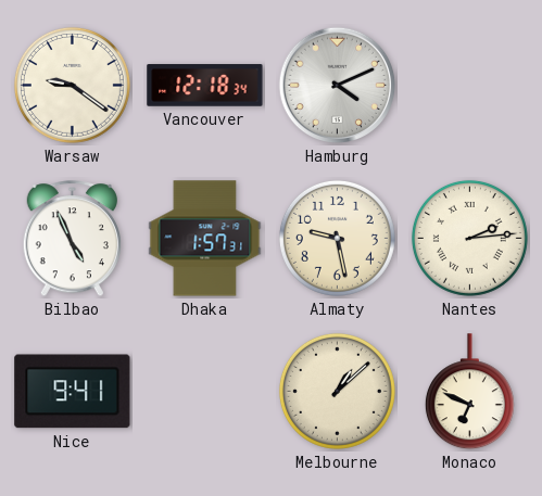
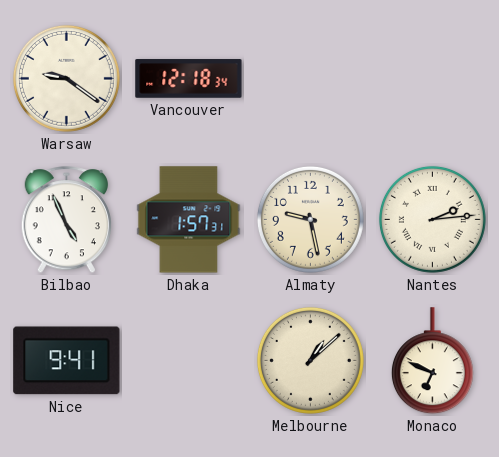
Hamburg: 4:11 -> none
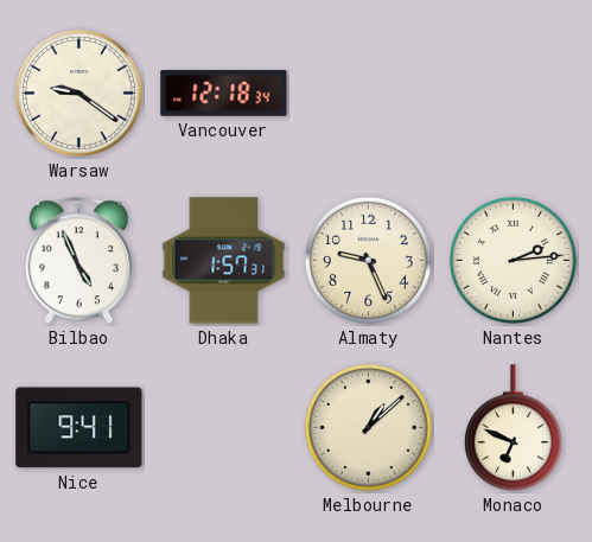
Almaty: 9:28 -> 9:26
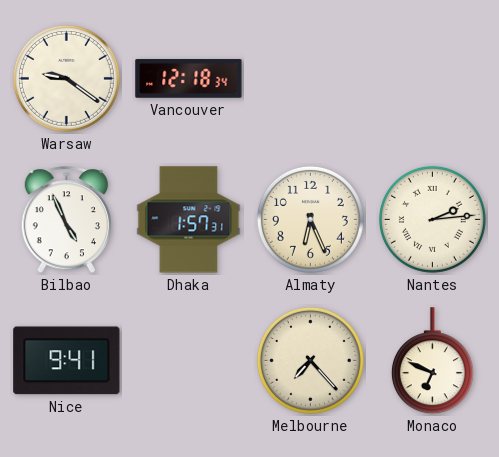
Almaty: 9:26 -> 6:26
Melbourne: 1:08 -> 7:23
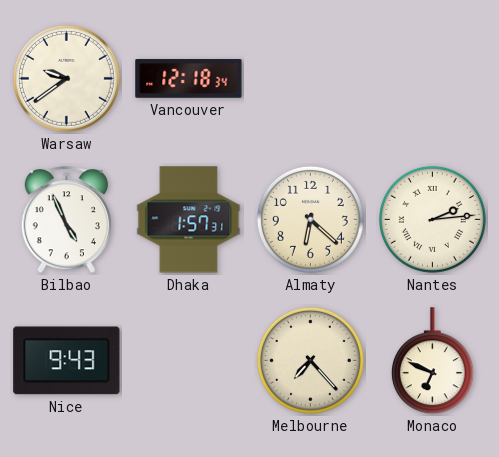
Warsaw: 9:21 -> 9:39
Almaty: 6:26 -> 6:22
Nice: 9:41 -> 9:43
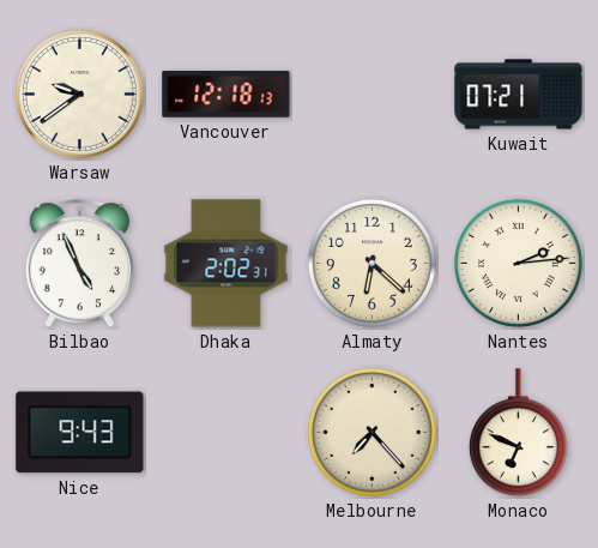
Vancouver: 12:18:34 -> 12:18:13
Kuwait: none -> 07:21
Dhaka: 1:57 -> 2:02
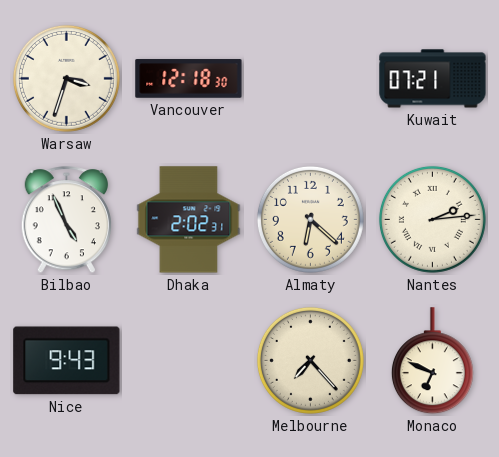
Warsaw: 9:39 -> 3:33
Vancouver: 12:18:13 -> 12:18:30
